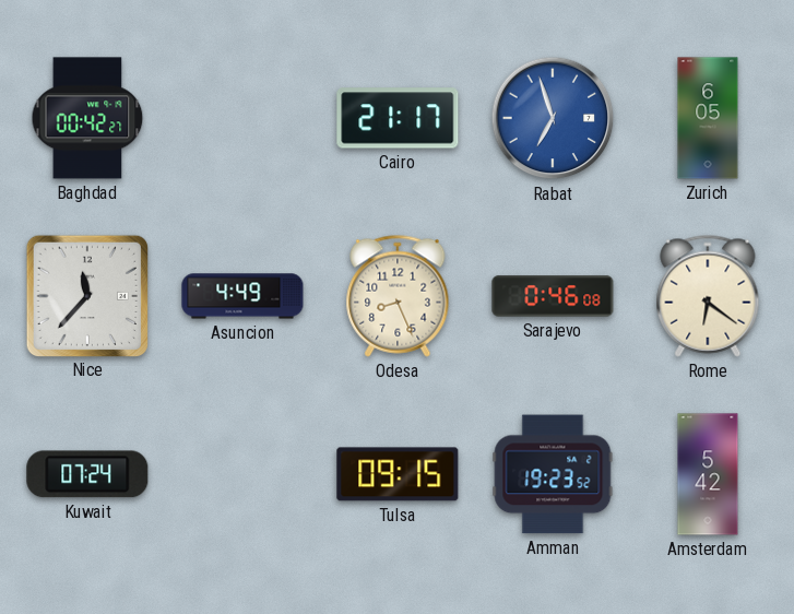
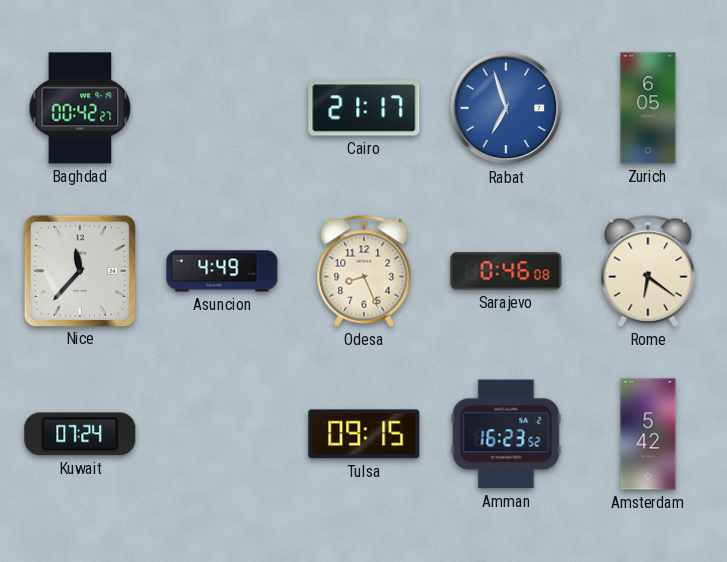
Amman: 19:23 -> 16:23
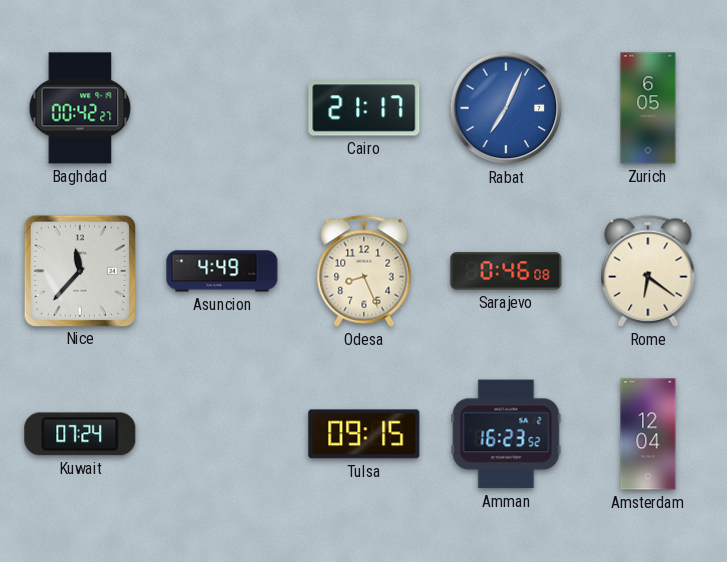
Rabat: 6:57 -> 7:04
Amsterdam: 5:42 -> 12:04
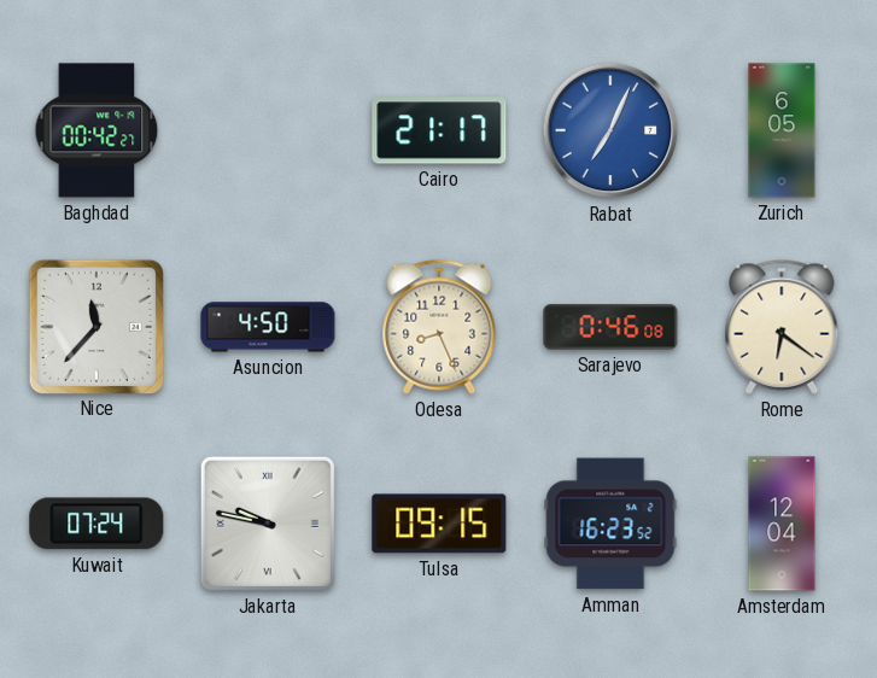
Asuncion: 4:49 -> 4:50
Jakarta: none -> 9:47
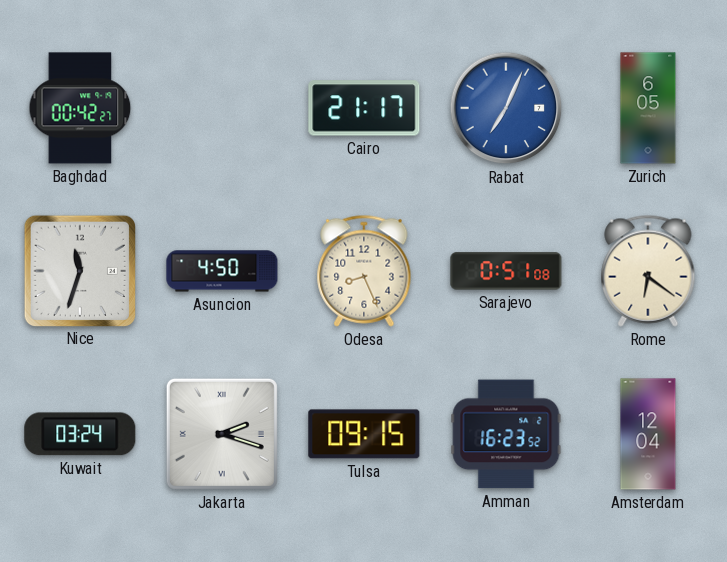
Nice: 11:37 -> 11:33
Sarajevo: 0:46 -> 0:51
Kuwait: 07:24 -> 03:24
Jakarta: 9:47 -> 2:18
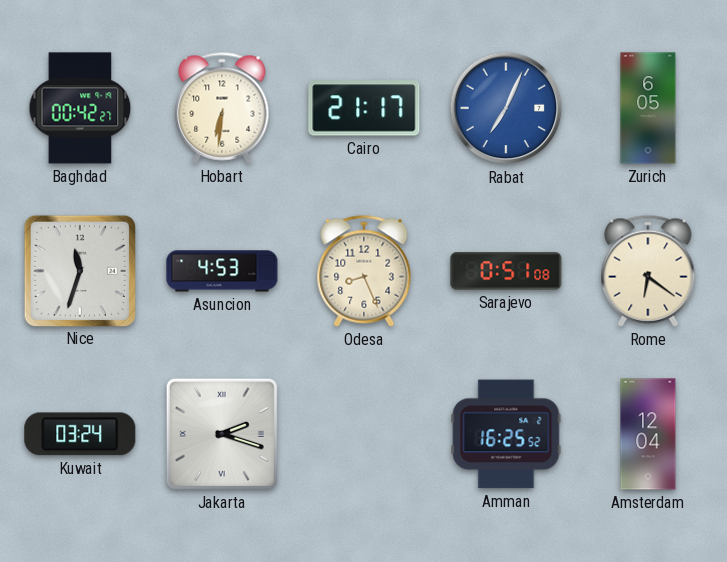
Hobart: none -> 6:31
Asuncion: 4:50 -> 4:53
Tulsa: 09:15 -> none
Amman: 16:23 -> 16:25
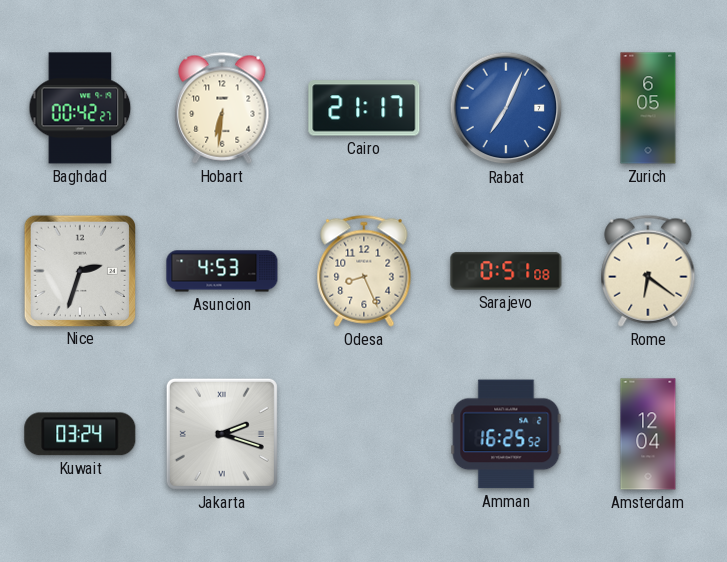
Nice: 11:33 -> 2:33
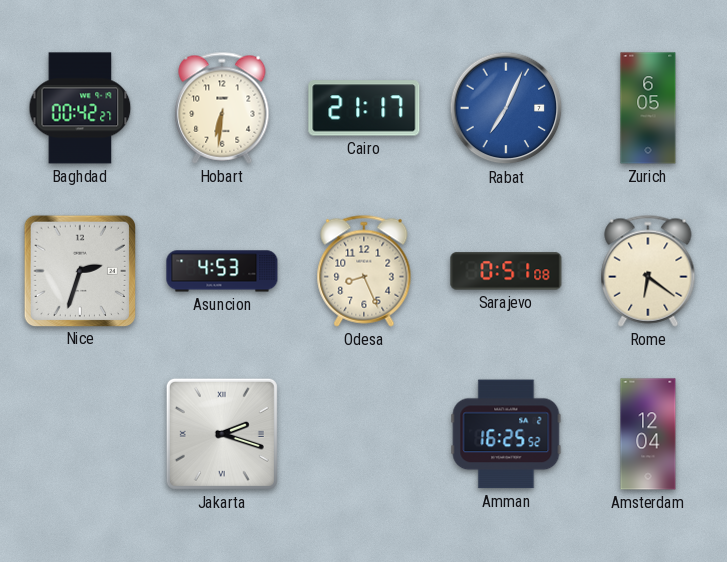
Kuwait: 03:24 -> none
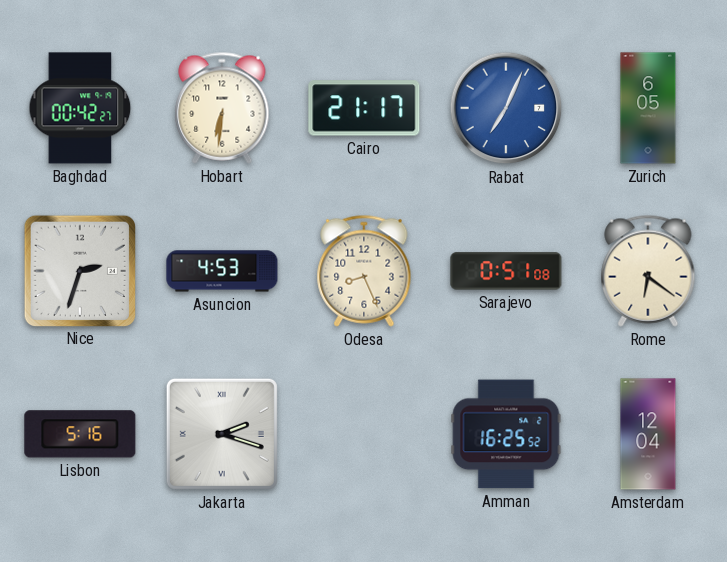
Lisbon: none -> 5:16
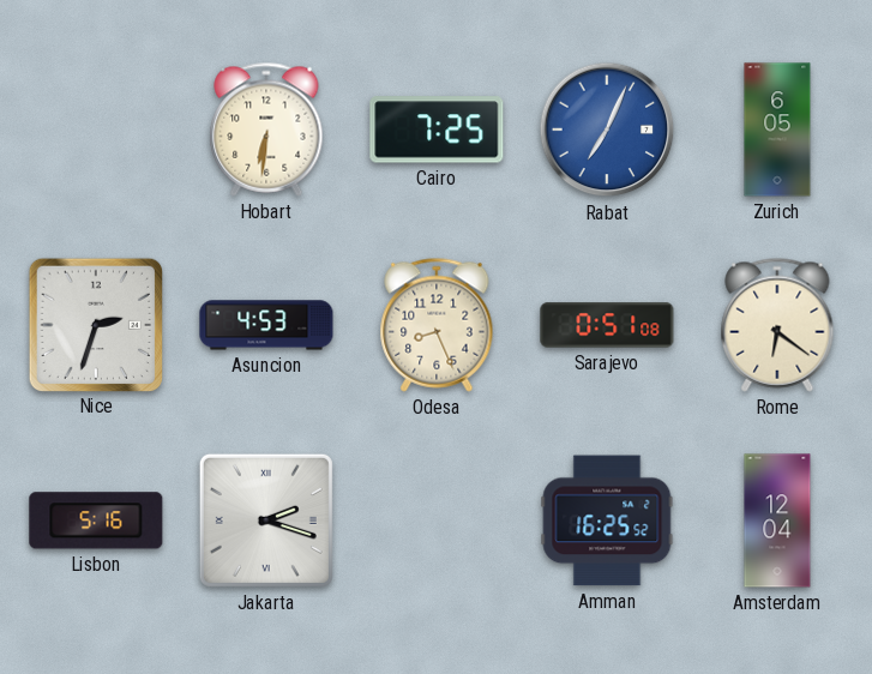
Baghdad: 00:42 -> none
Cairo: 21:17 -> 7:25
